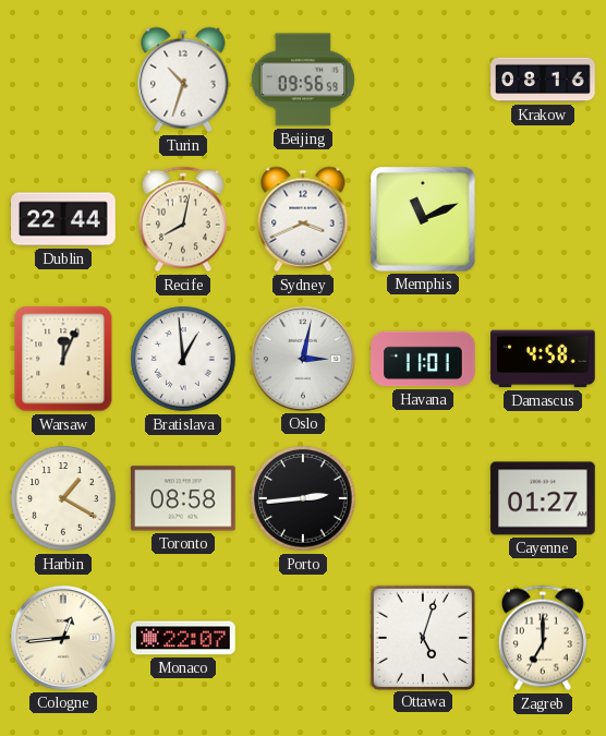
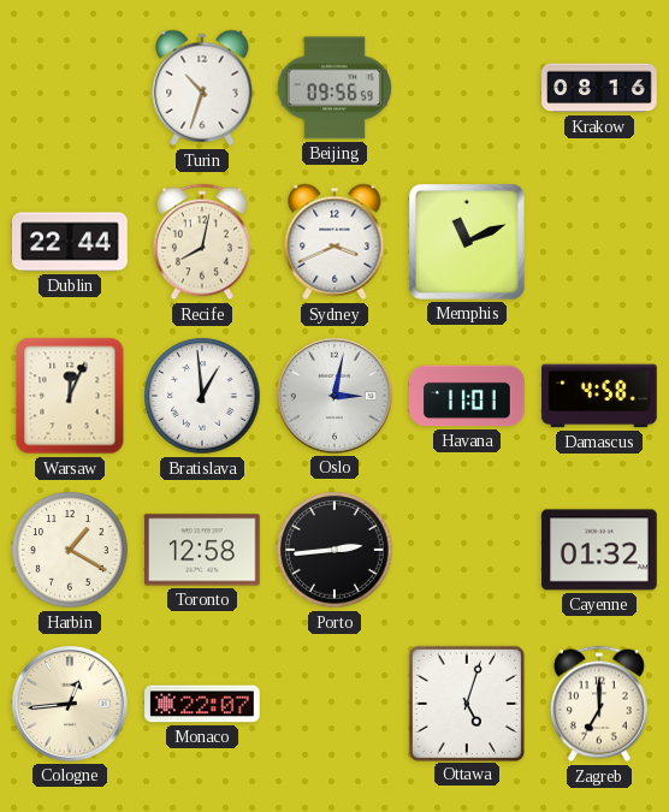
Toronto: 08:58 -> 12:58
Cayenne: 01:27 -> 01:32
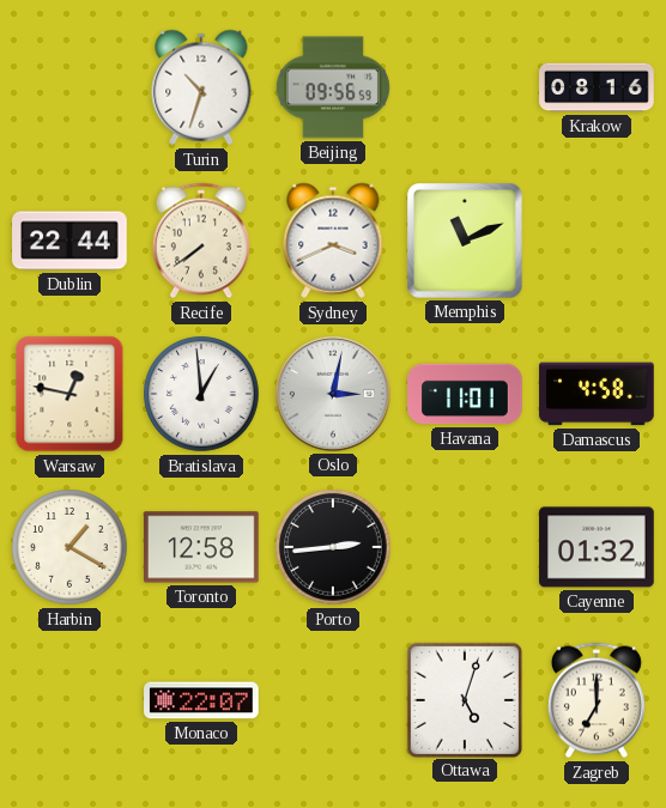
Recife: 8:02 -> 7:39
Warsaw: 12:04 -> 12:47
Cologne: 12:44 -> none
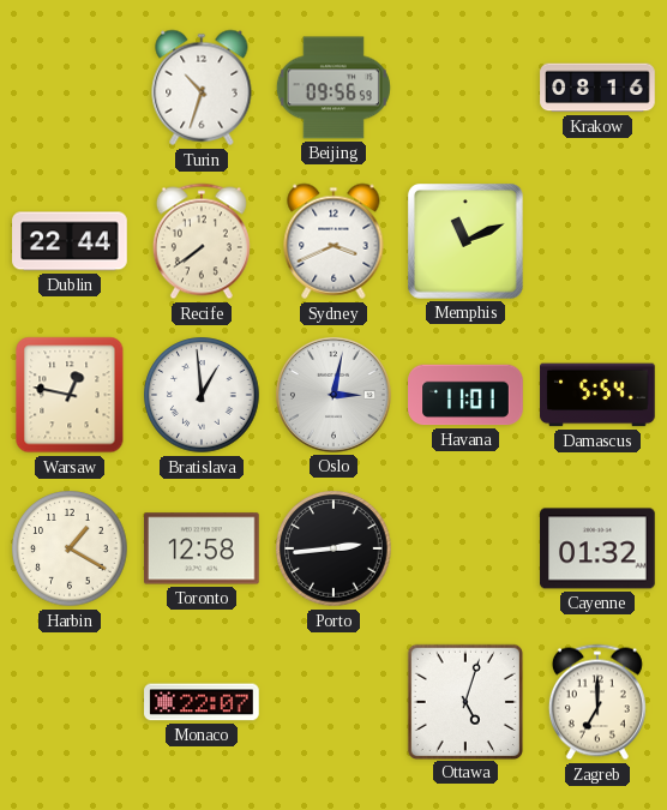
Damascus: 4:58 -> 5:54
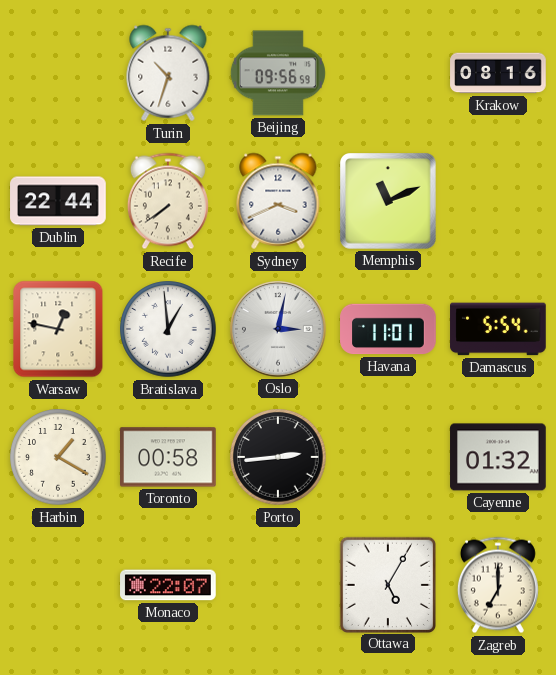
Toronto: 12:58 -> 00:58
Ottawa: 5:03 -> 5:05
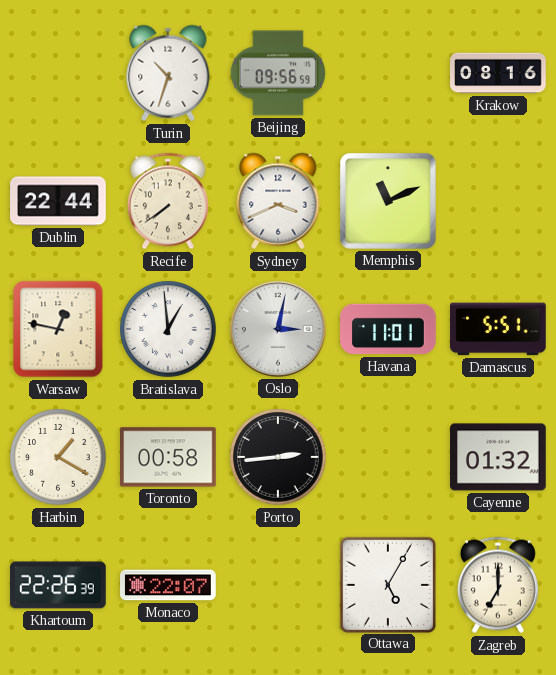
Damascus: 5:54 -> 5:51
Khartoum: none -> 22:26
